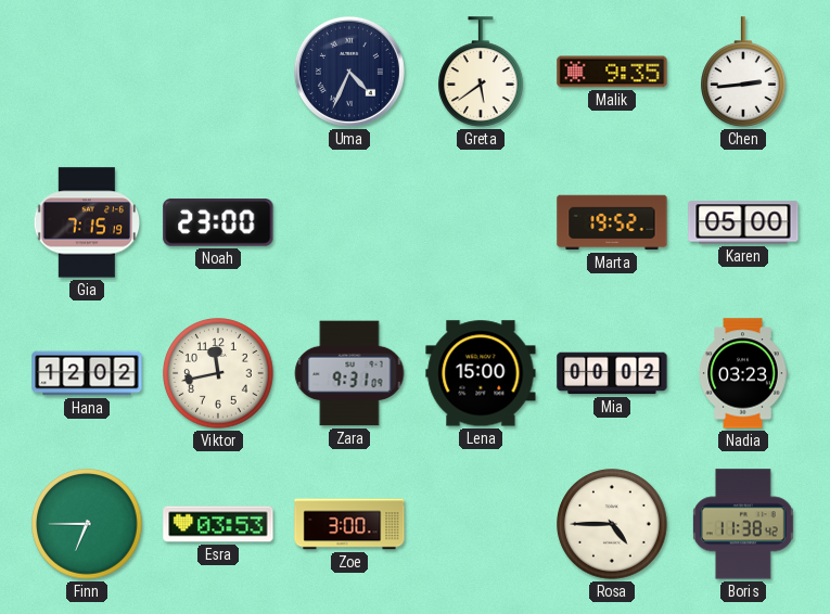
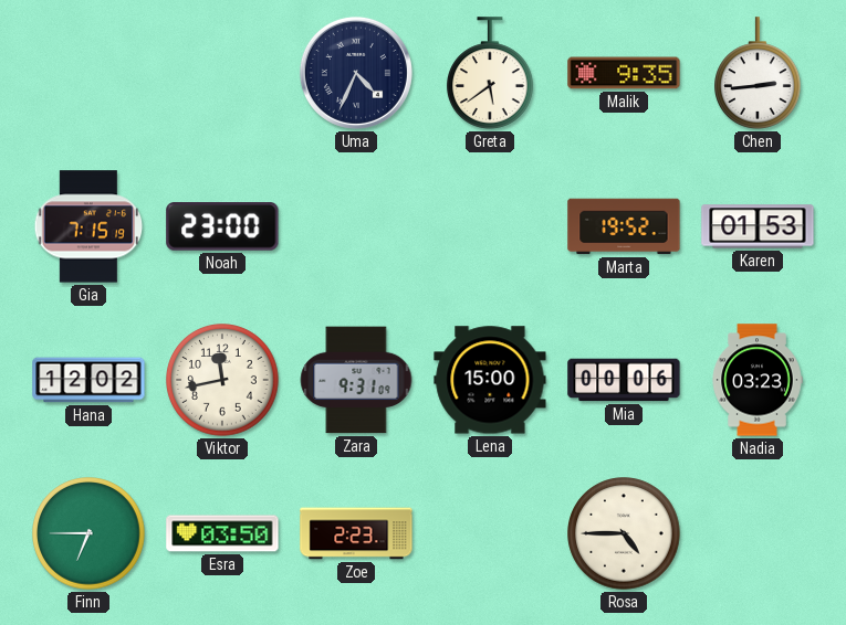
Karen: 05:00 -> 01:53
Mia: 00:02 -> 00:06
Esra: 03:53 -> 03:50
Zoe: 3:00 -> 2:23
Boris: 11:38 -> none
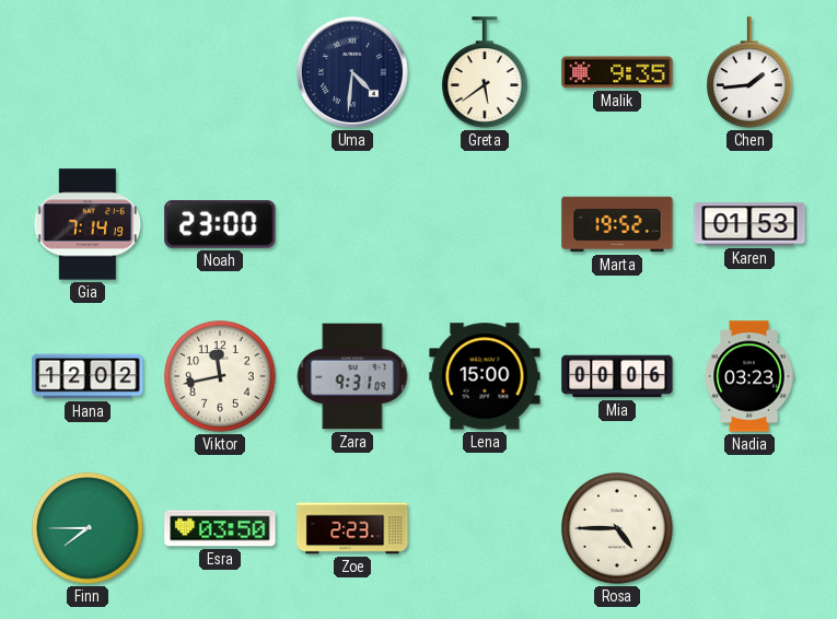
Uma: 4:34 -> 4:31
Chen: 2:44 -> 1:44
Gia: 7:15 -> 7:14
Finn: 6:45 -> 7:45
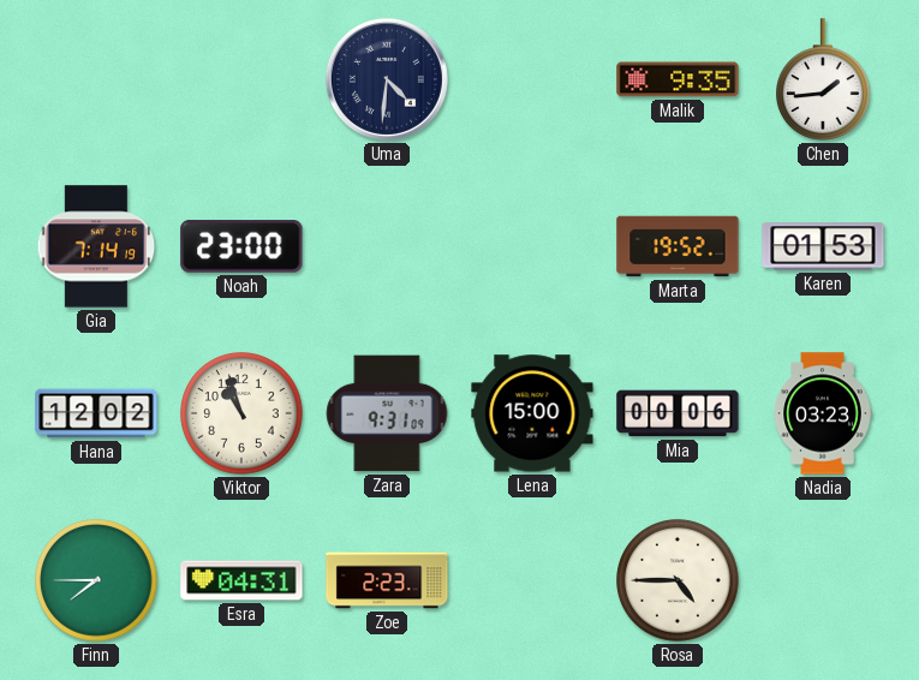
Greta: 5:39 -> none
Viktor: 11:43 -> 10:57
Esra: 03:50 -> 04:31
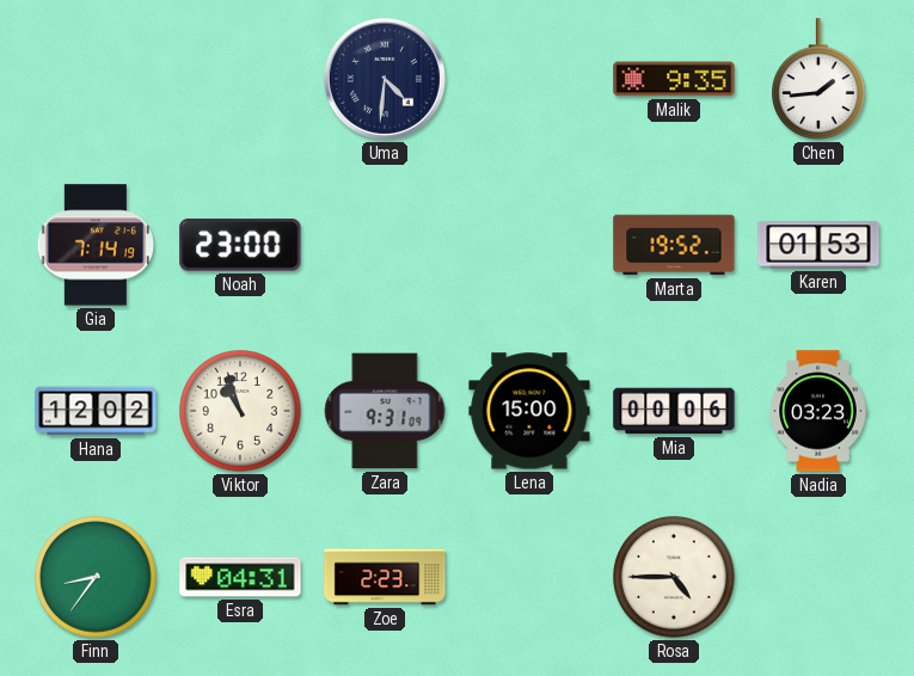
Finn: 7:45 -> 8:36
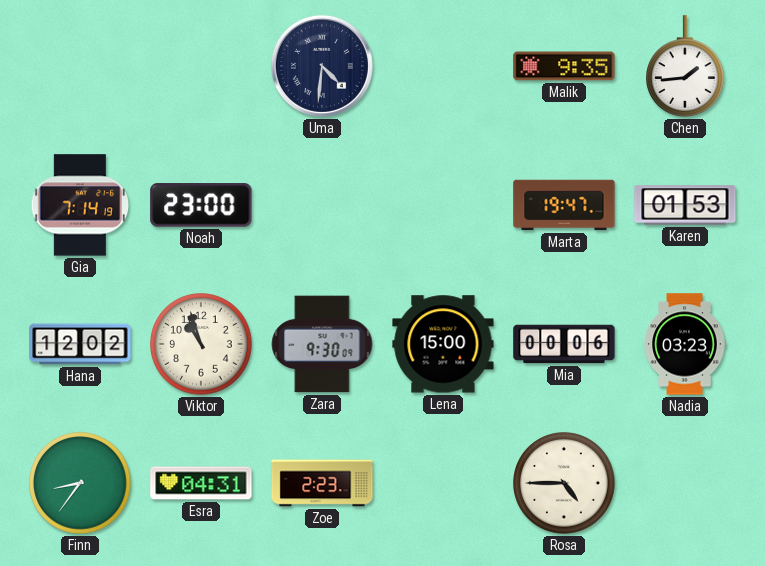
Marta: 19:52 -> 19:47
Zara: 9:31 -> 9:30
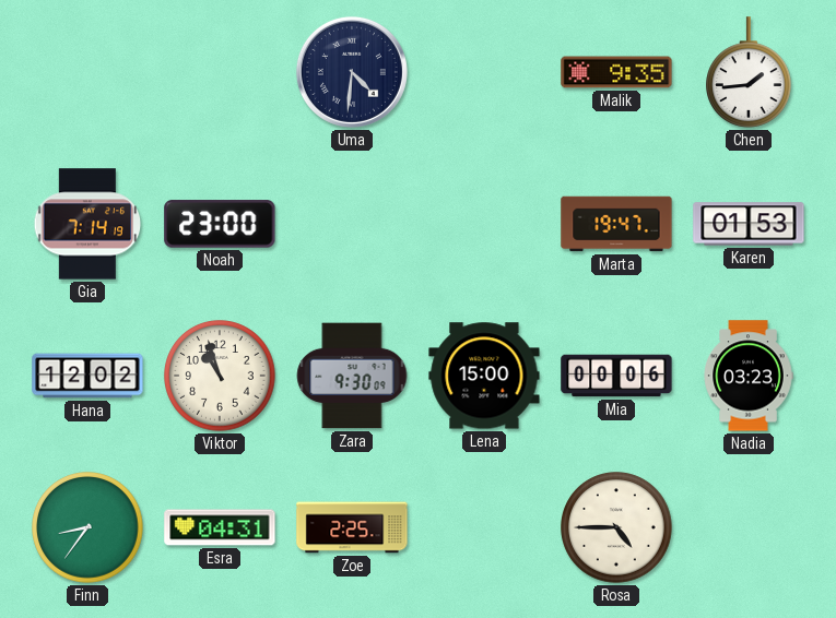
Zoe: 2:23 -> 2:25
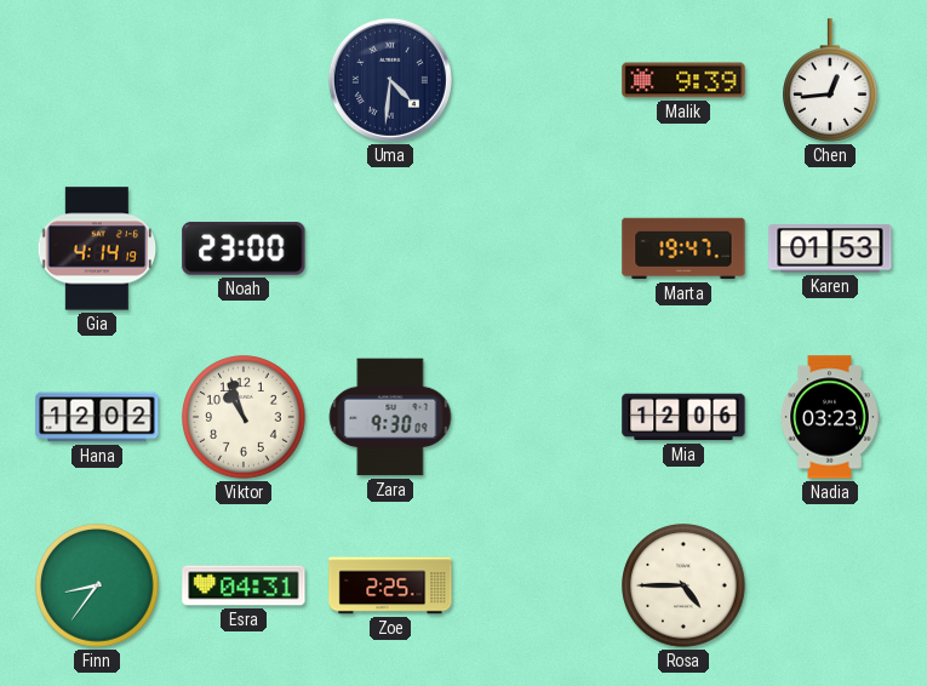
Malik: 9:35 -> 9:39
Chen: 1:44 -> 12:44
Gia: 7:14 -> 4:14
Lena: 15:00 -> none
Mia: 00:06 -> 12:06
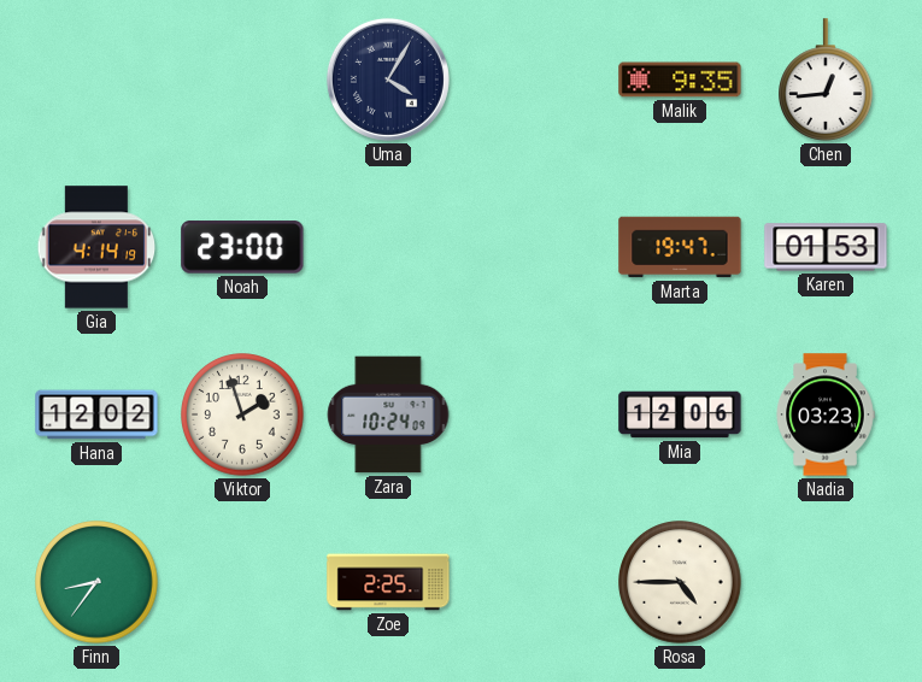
Uma: 4:31 -> 4:05
Malik: 9:39 -> 9:35
Viktor: 10:57 -> 1:57
Zara: 9:30 -> 10:24
Esra: 04:31 -> none
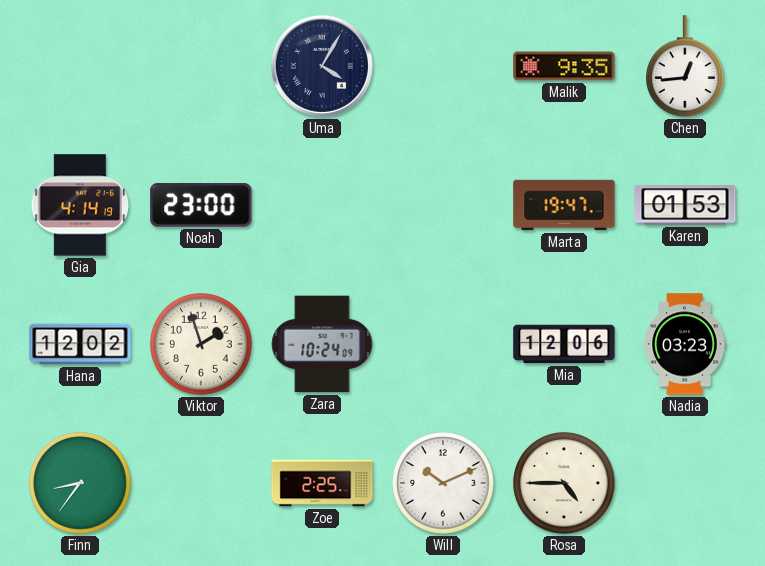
Will: none -> 10:11
